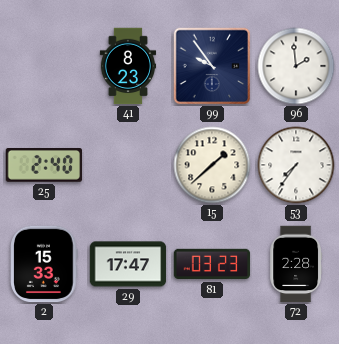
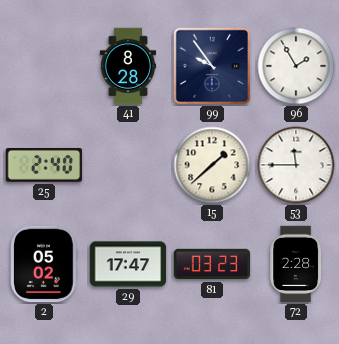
41: 8:23 -> 8:28
96: 1:59 -> 1:55
53: 7:36 -> 11:45
2: 15:33 -> 05:02
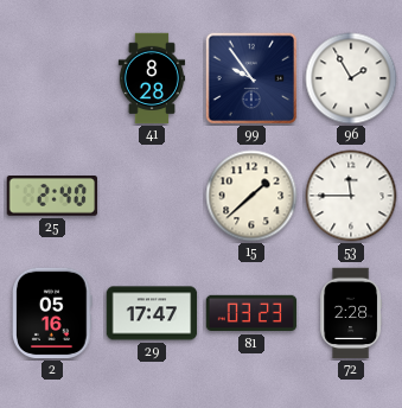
2: 05:02 -> 05:16
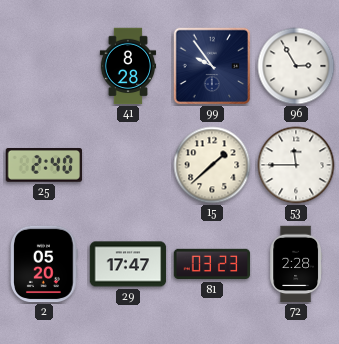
96: 1:55 -> 2:55
2: 05:16 -> 05:20
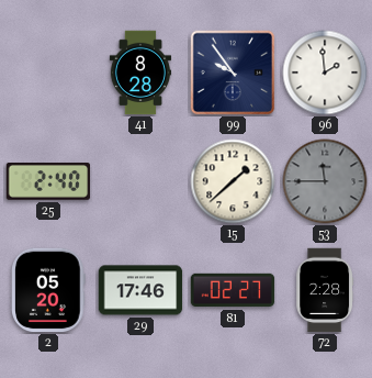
96: 2:55 -> 1:59
53 dial: white -> grey
29: 17:47 -> 17:46
81: 03:23 -> 02:27
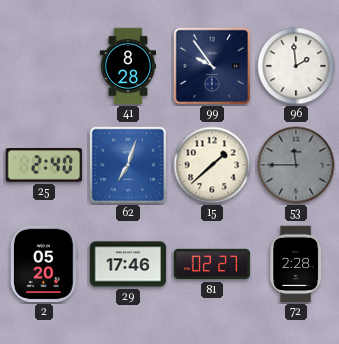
62: none -> 7:03
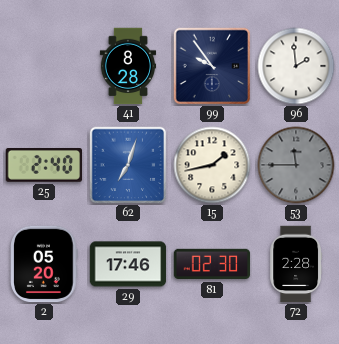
15: 1:38 -> 1:43
81: 02:27 -> 02:30
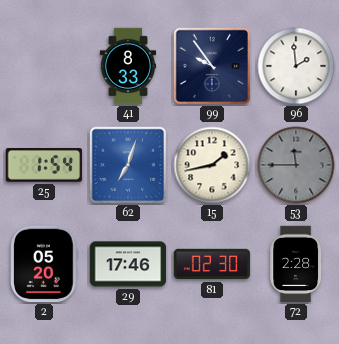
41: 8:28 -> 8:33
25: 2:40 -> 1:54
